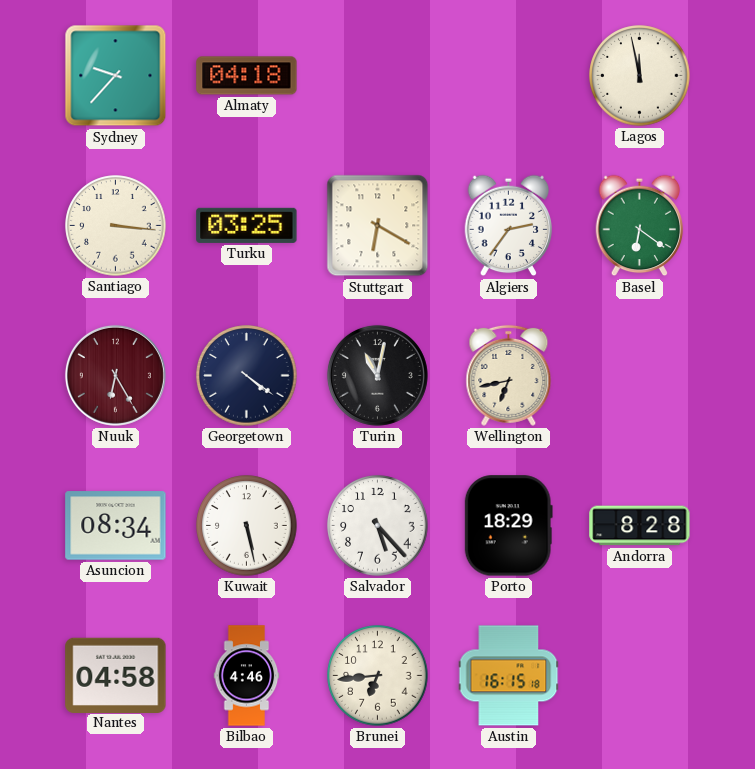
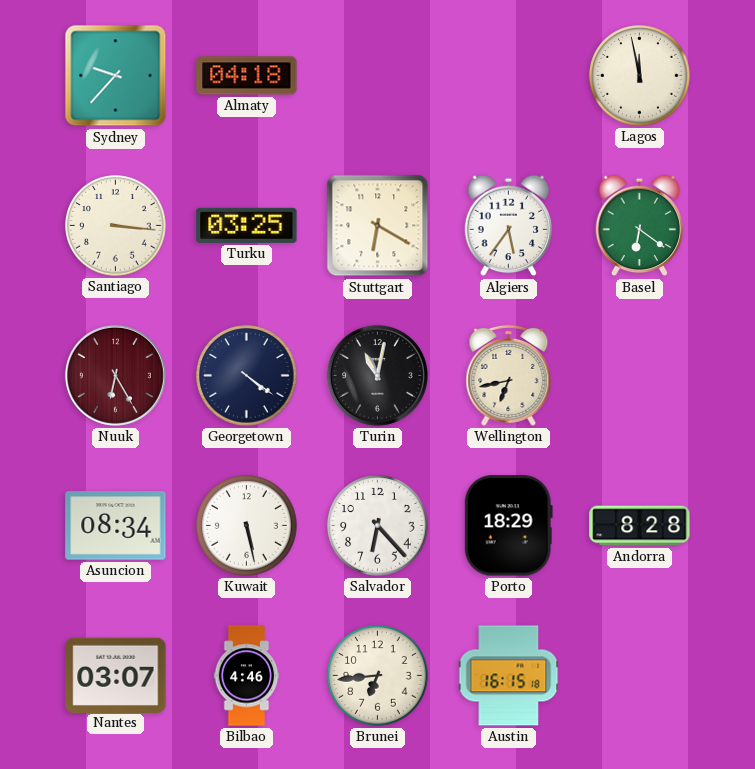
Algiers: 2:36 -> 5:36
Salvador: 5:23 -> 6:23
Nantes: 04:58 -> 03:07
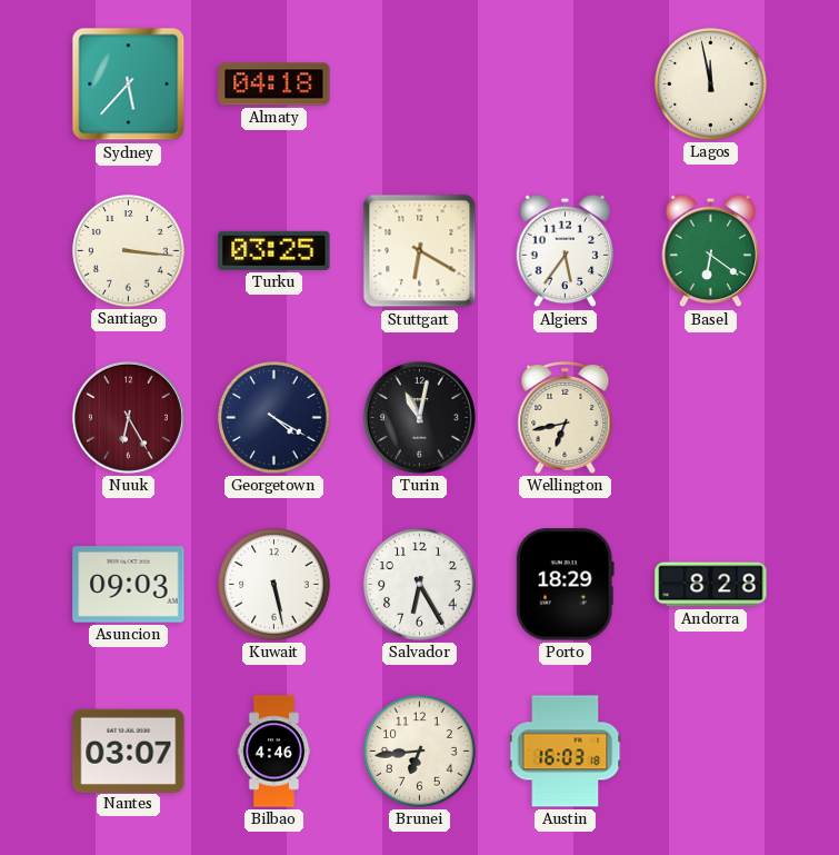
Sydney: 9:37 -> 5:37
Georgetown: 4:21 -> 4:20
Asuncion: 08:34 -> 09:03
Salvador: 6:23 -> 6:25
Austin: 16:15 -> 16:03
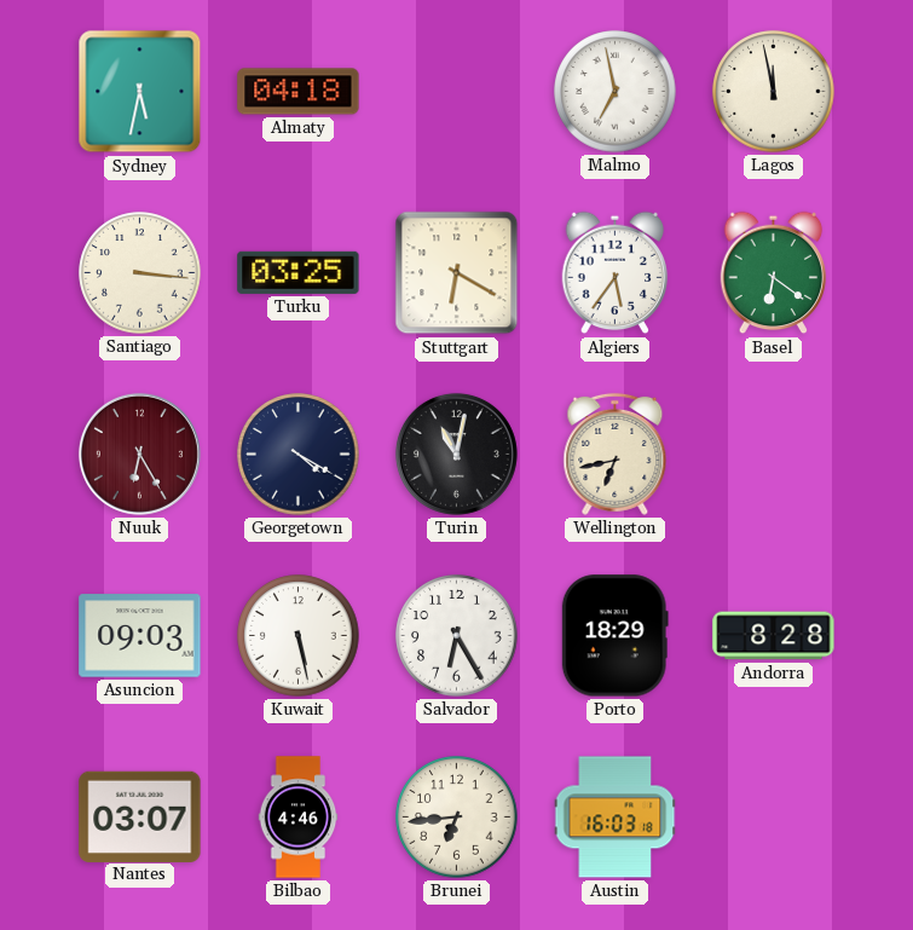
Sydney: 5:37 -> 5:32
Malmo: none -> 6:58
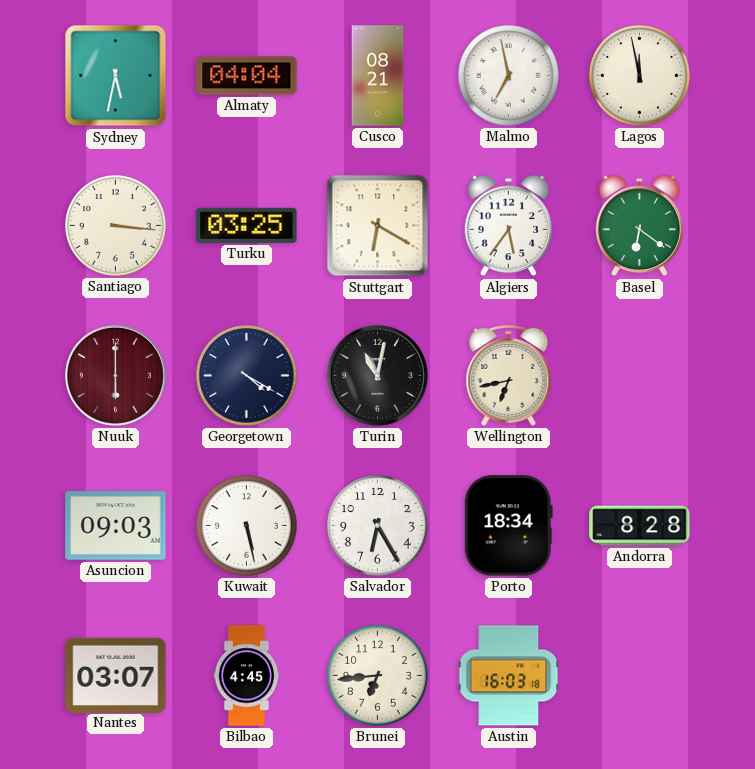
Almaty: 04:18 -> 04:04
Cusco: none -> 08:21
Nuuk: 6:25 -> 6:00
Porto: 18:29 -> 18:34
Bilbao: 4:46 -> 4:45
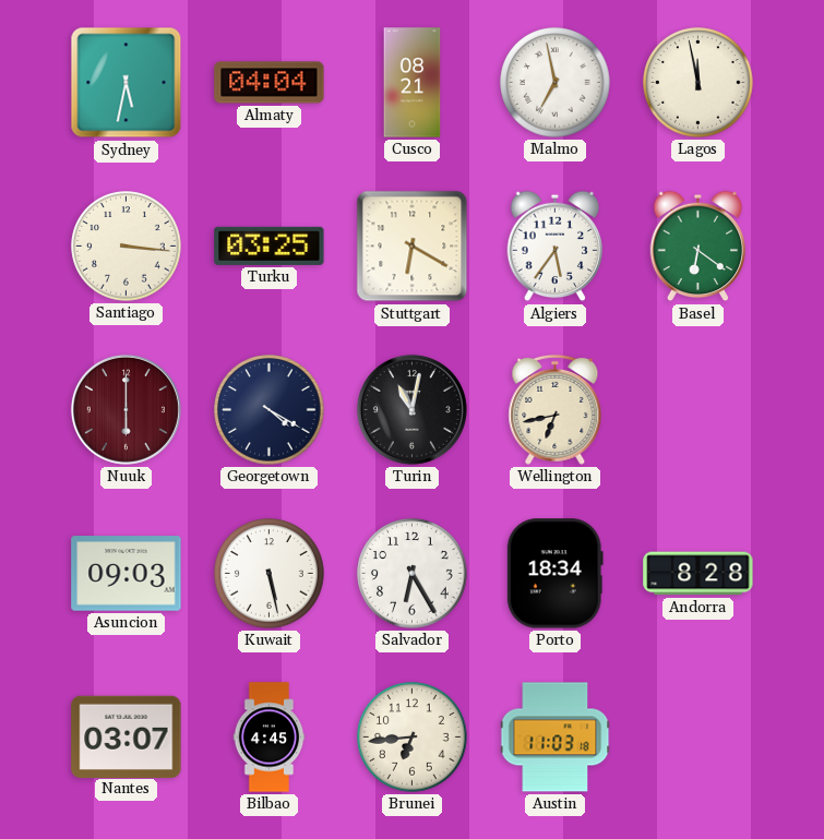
Austin: 16:03 -> 11:03
